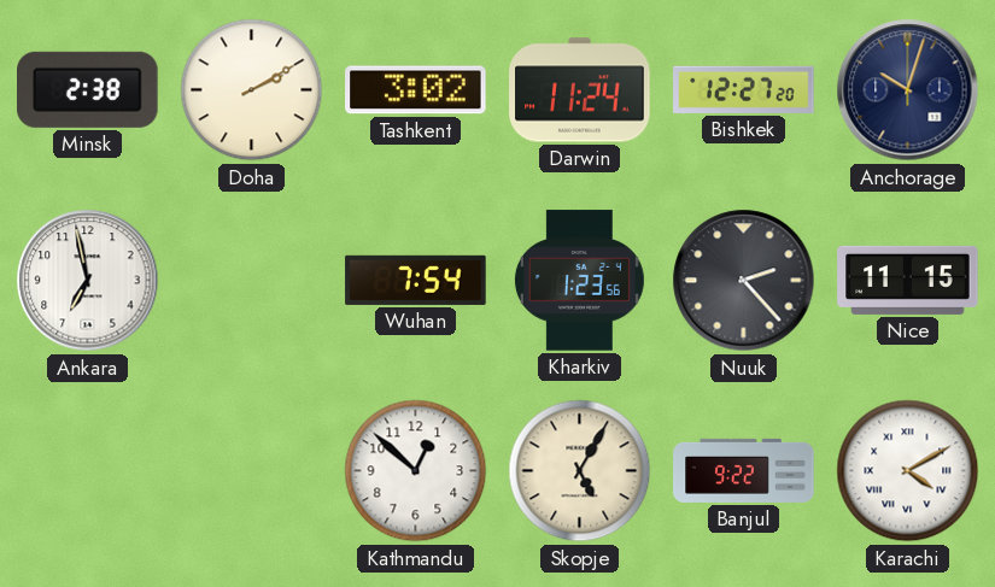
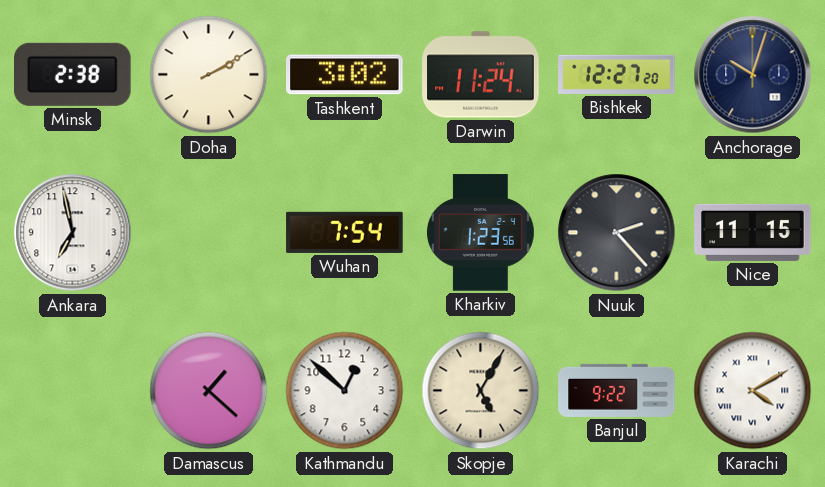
Damascus: none -> 1:22
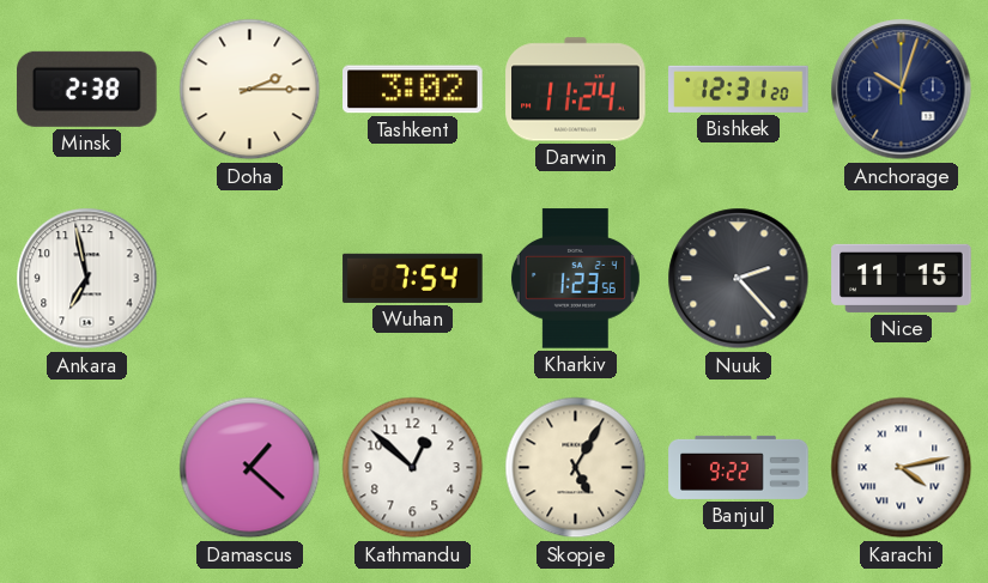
Doha: 2:10 -> 2:15
Bishkek: 12:27 -> 12:31
Karachi: 4:10 -> 4:13
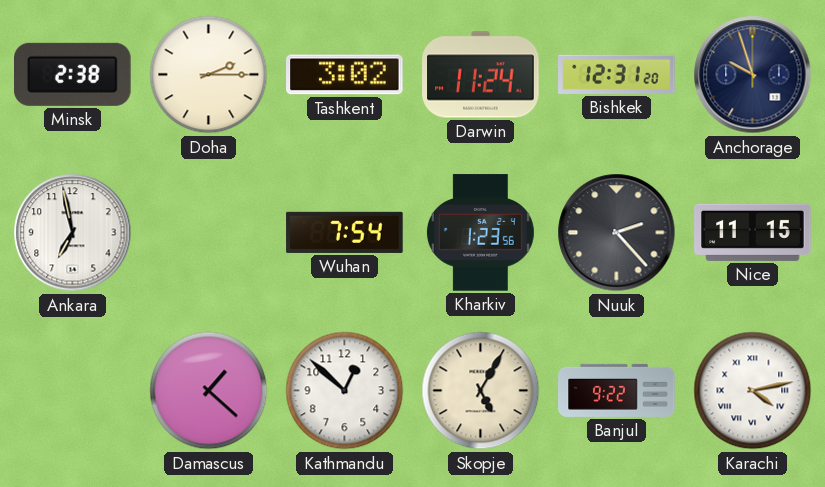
Anchorage: 10:03 -> 9:57
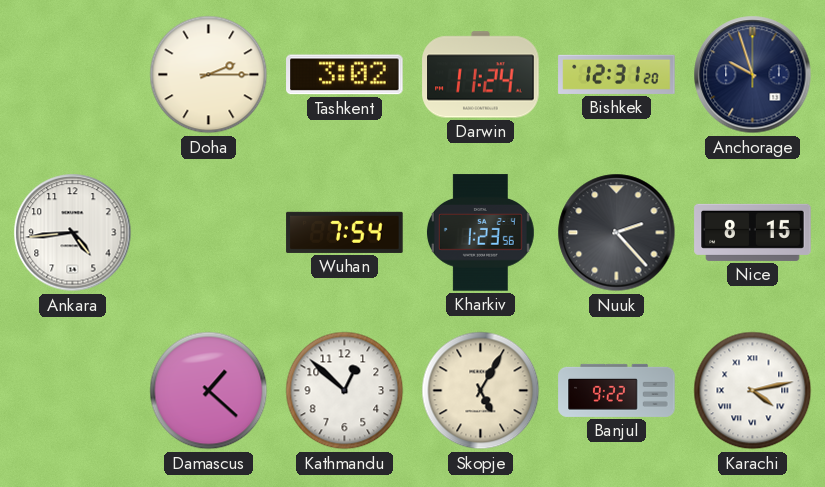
Minsk: 2:38 -> none
Ankara: 6:58 -> 4:44
Nice: 11:15 -> 8:15
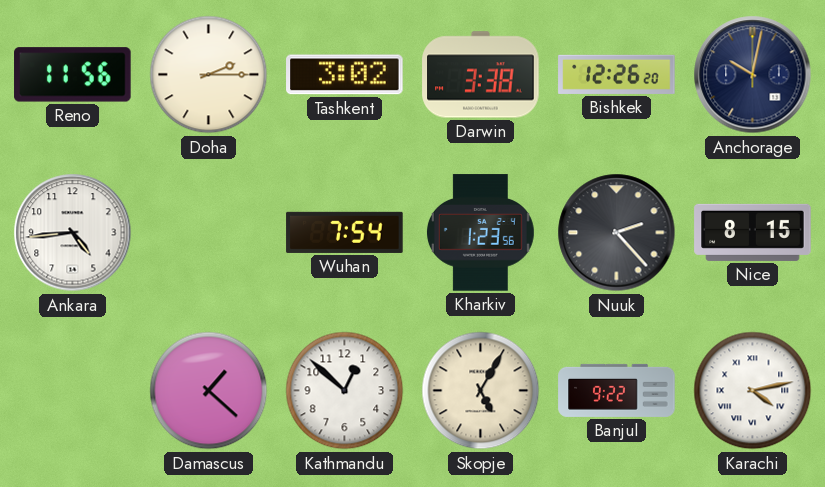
Reno: none -> 11:56
Darwin: 11:24 -> 3:38
Bishkek: 12:31 -> 12:26
Anchorage: 9:57 -> 10:02
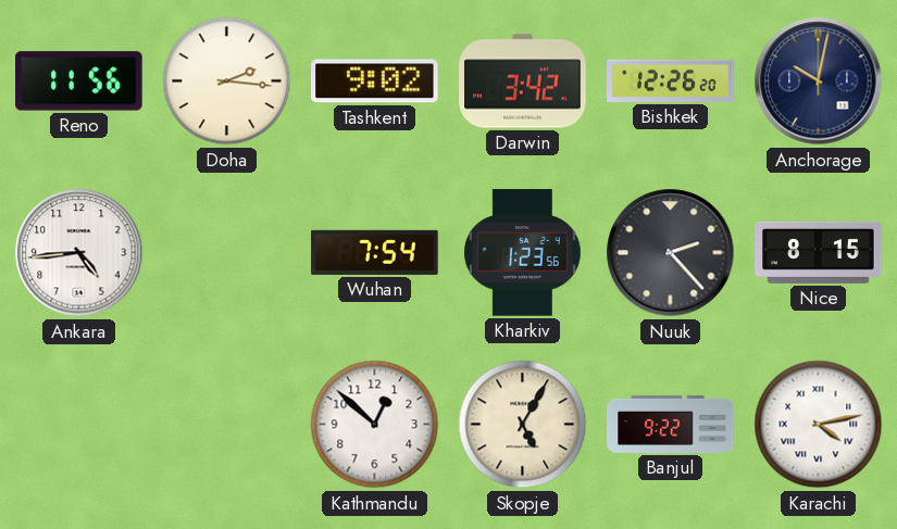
Doha: 2:15 -> 2:16
Tashkent: 3:02 -> 9:02
Darwin: 3:38 -> 3:42
Damascus: 1:22 -> none
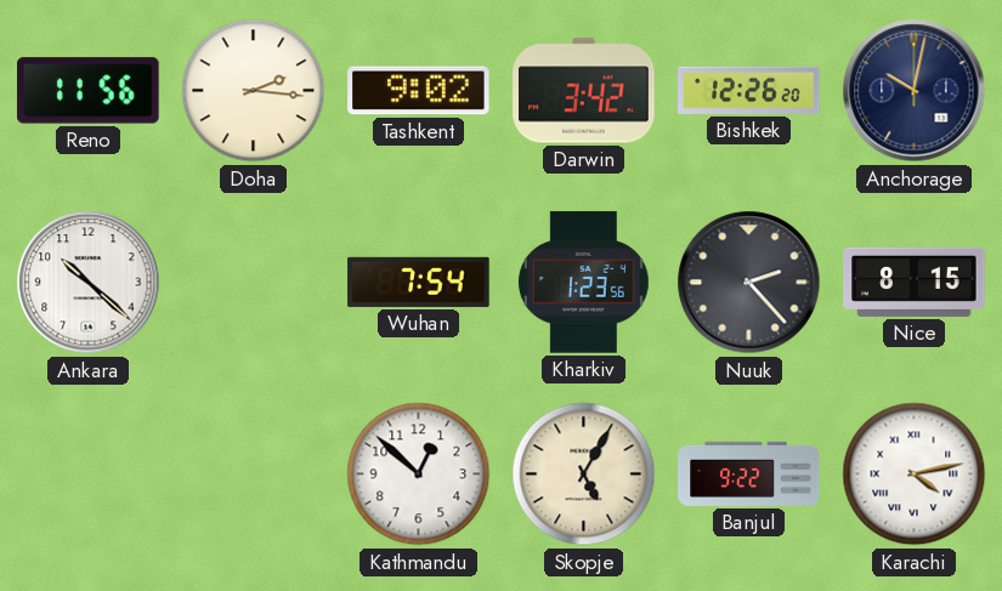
Ankara: 4:44 -> 10:22
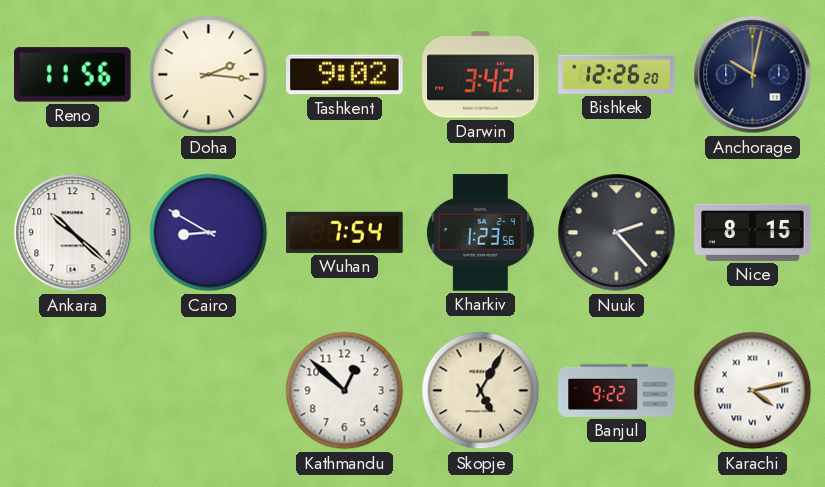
Cairo: none -> 8:50
